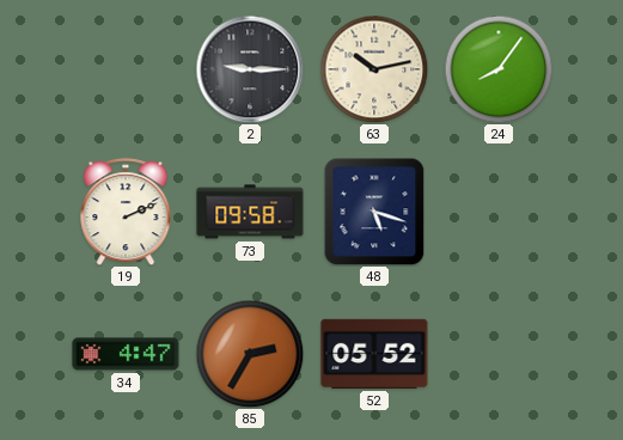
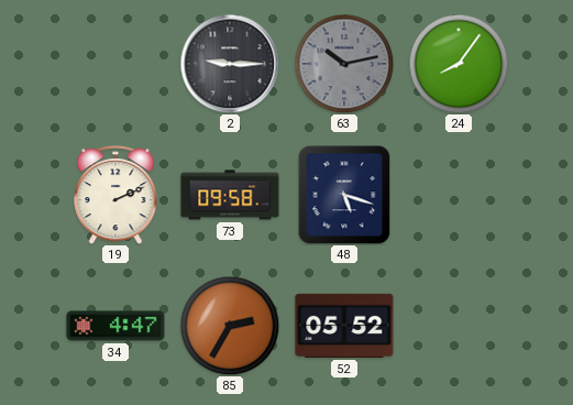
63 dial: cream -> grey
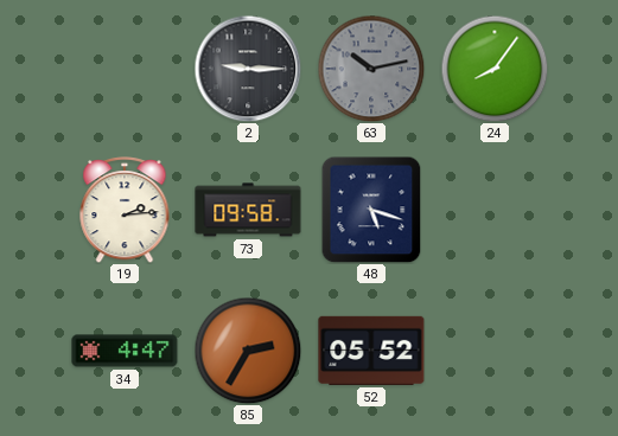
19: 2:11 -> 2:14
